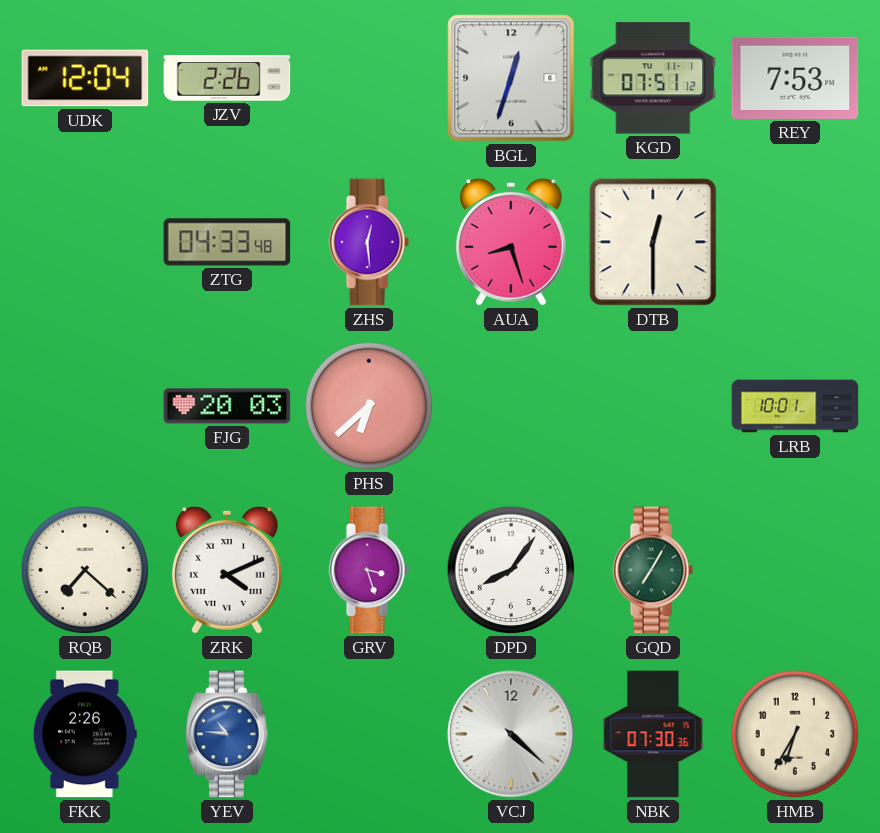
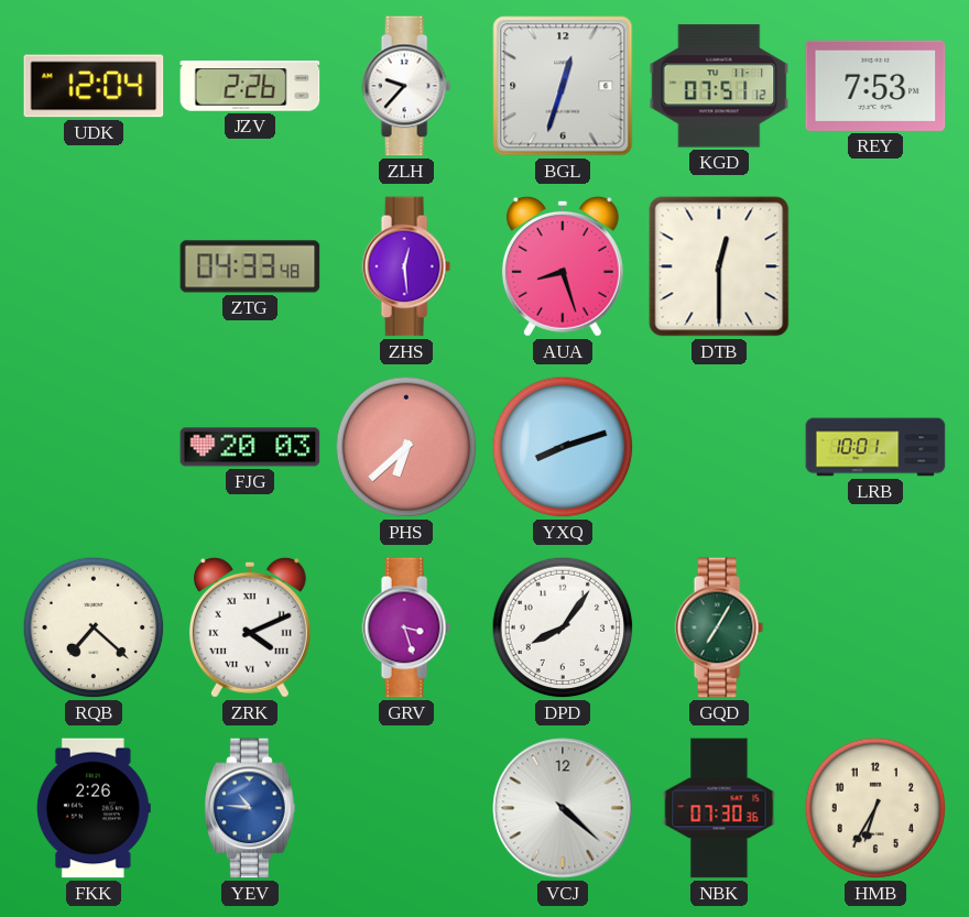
ZLH: none -> 9:37
YXQ: none -> 8:12
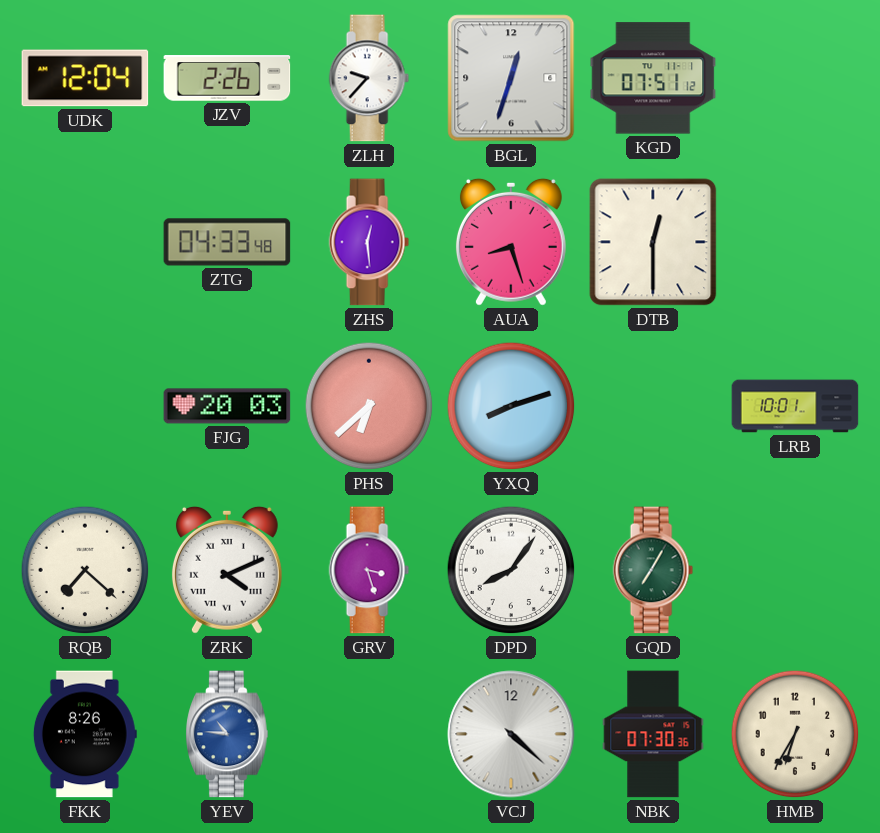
REY: 7:53 -> none
FKK: 2:26 -> 8:26
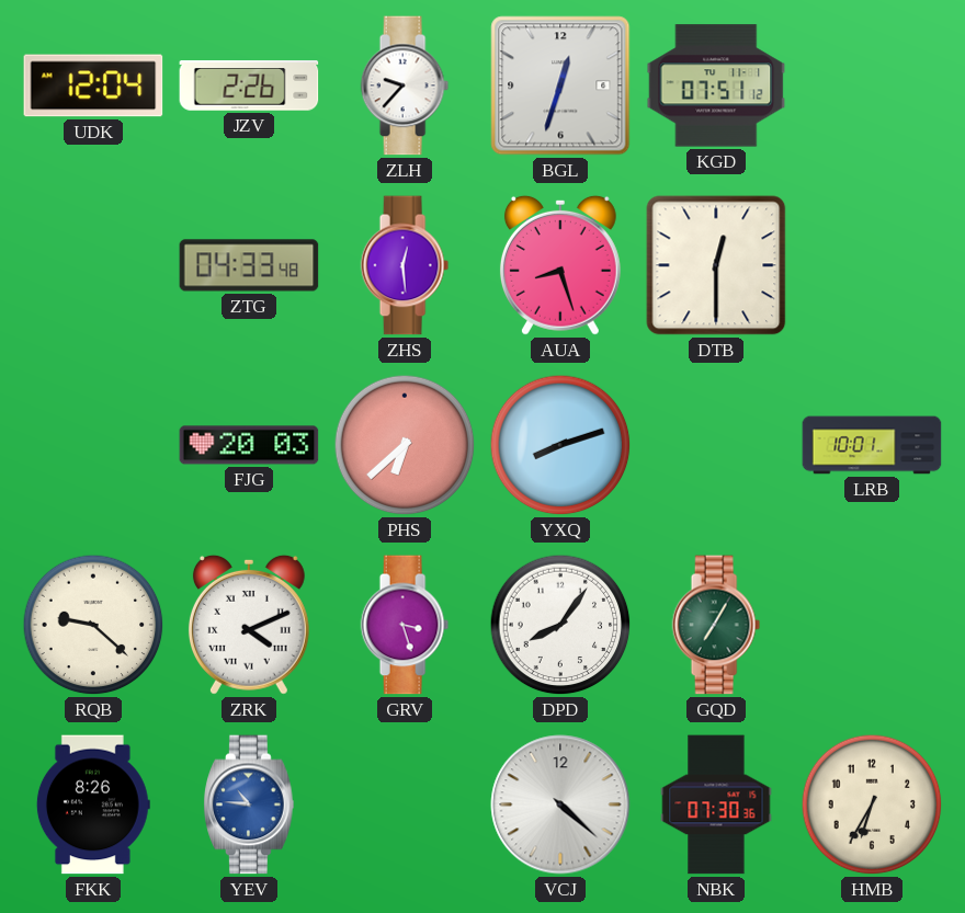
RQB: 7:22 -> 9:22
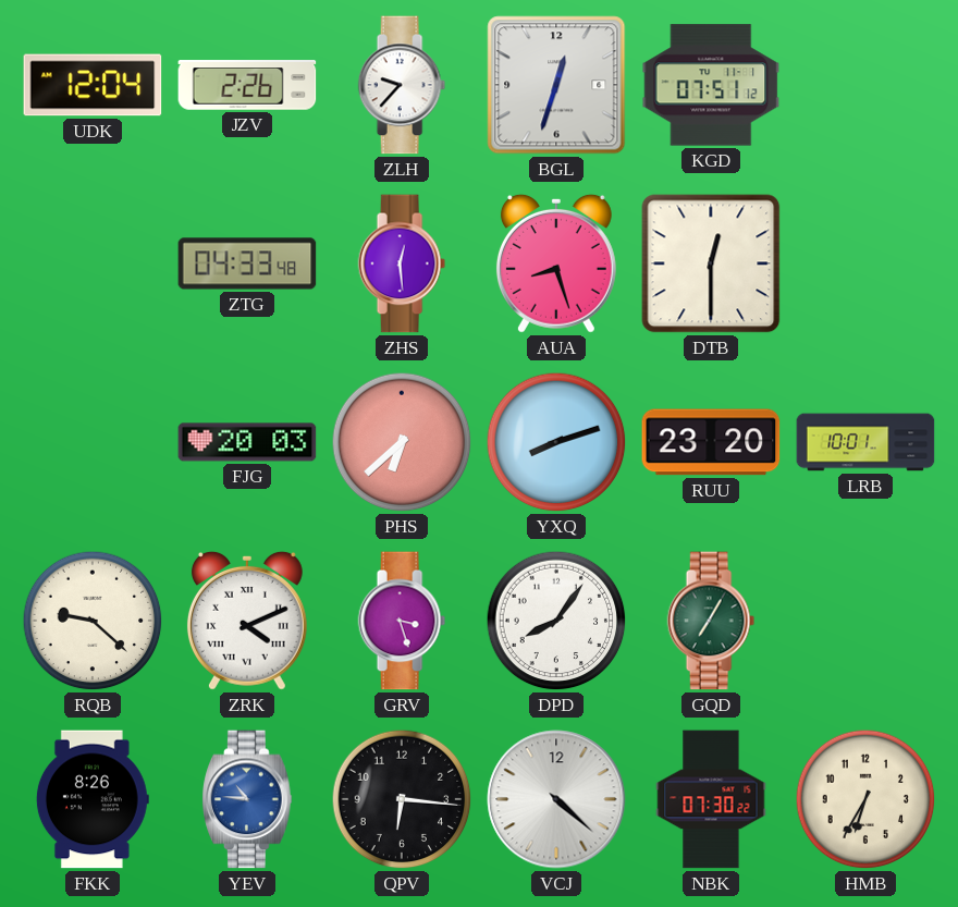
RUU: none -> 23:20
QPV: none -> 6:16
NBK: 07:30:36 -> 07:30:22
